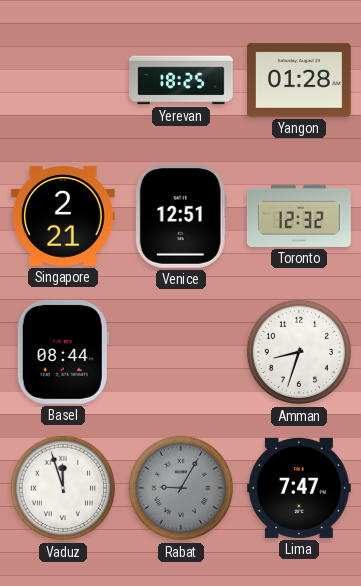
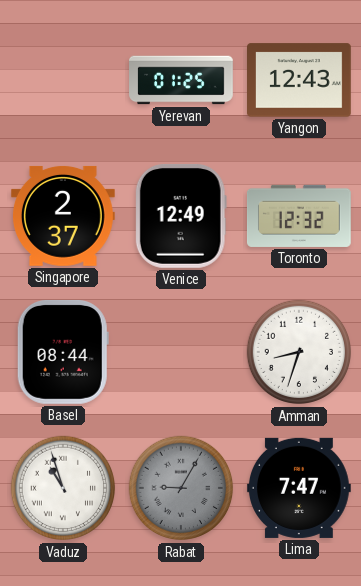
Yerevan: 18:25 -> 01:25
Yangon: 01:28 -> 12:43
Singapore: 2:21 -> 2:37
Venice: 12:51 -> 12:49
Vaduz: 11:57 -> 10:57
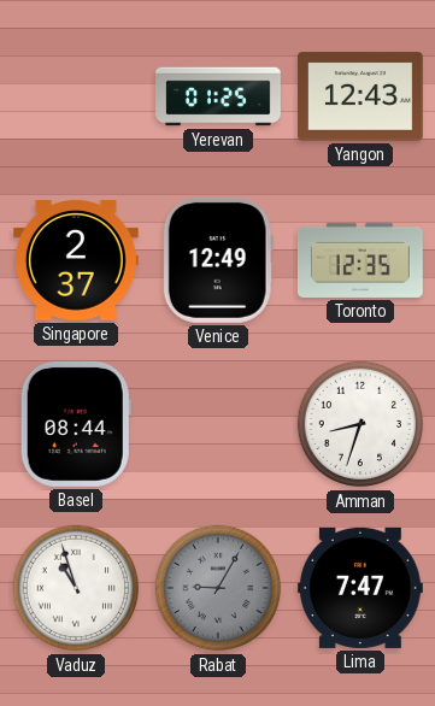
Toronto: 12:32 -> 12:35
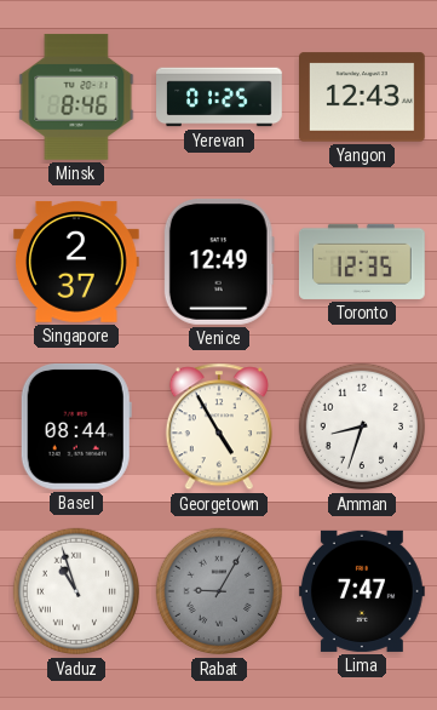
Minsk: none -> 8:46
Georgetown: none -> 4:55
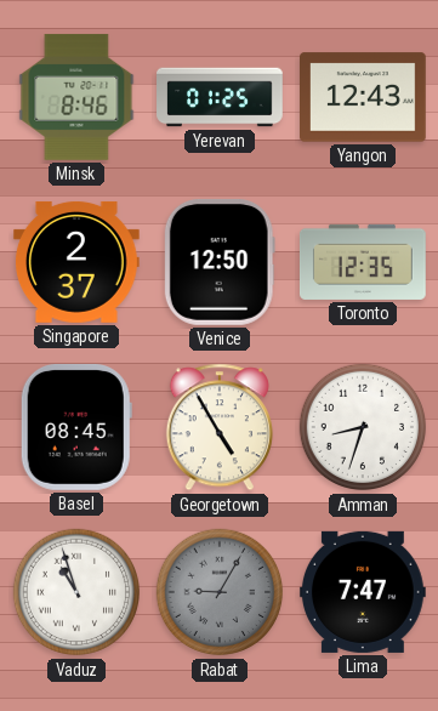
Venice: 12:49 -> 12:50
Basel: 08:44 -> 08:45
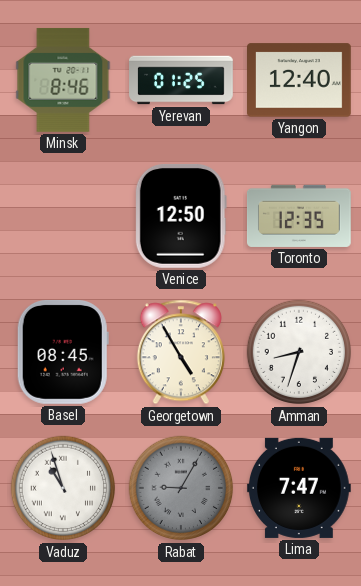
Yangon: 12:43 -> 12:40
Singapore: 2:37 -> none
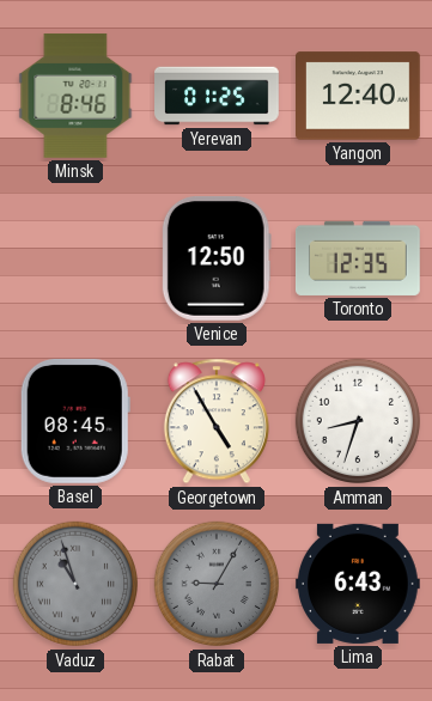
Vaduz dial: white -> grey
Lima: 7:47 -> 6:43
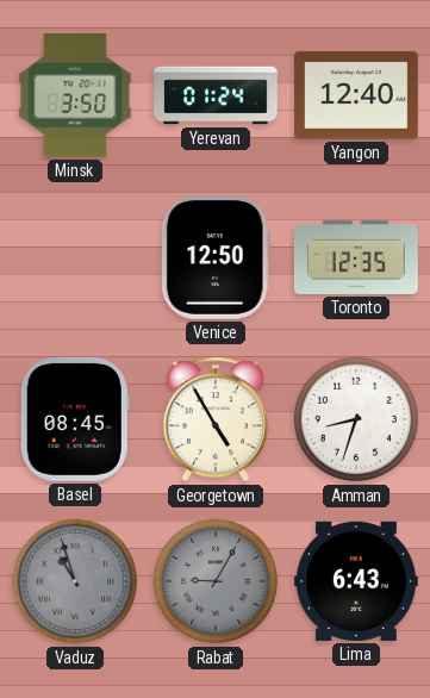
Minsk: 8:46 -> 3:50
Yerevan: 01:25 -> 01:24
